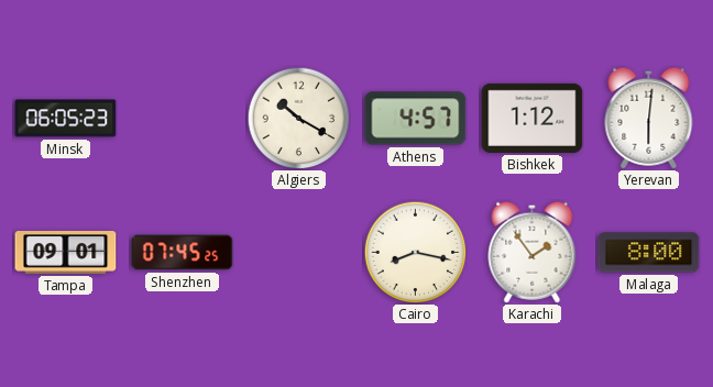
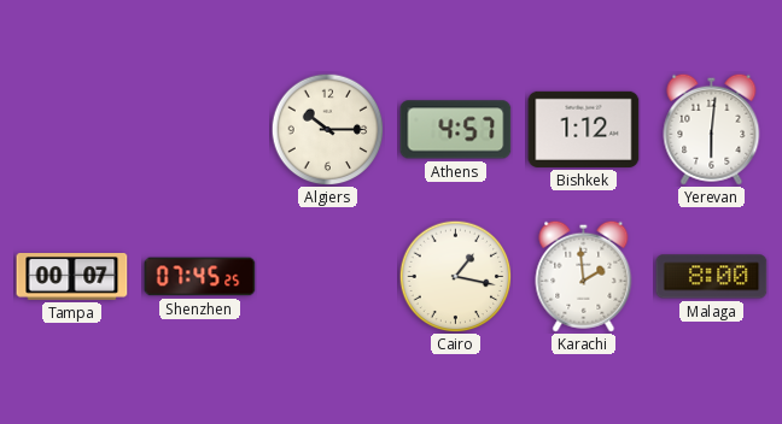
Minsk: 06:05 -> none
Algiers: 10:20 -> 10:15
Tampa: 09:01 -> 00:07
Cairo: 8:17 -> 1:17
Karachi: 1:54 -> 1:59
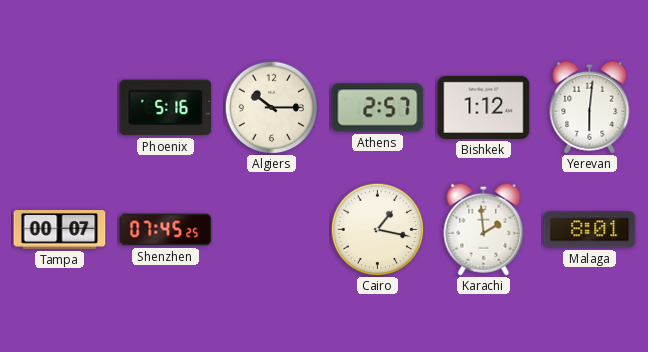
Phoenix: none -> 5:16
Athens: 4:57 -> 2:57
Malaga: 8:00 -> 8:01
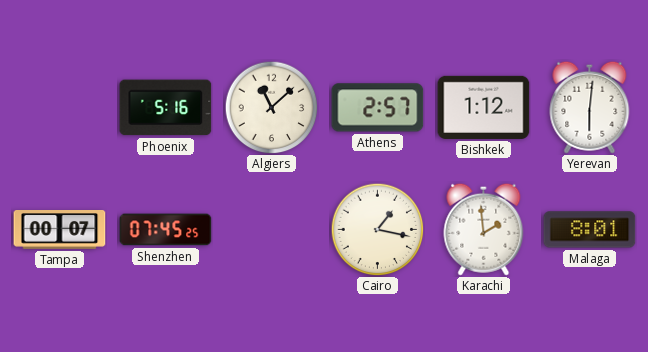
Algiers: 10:15 -> 11:08
